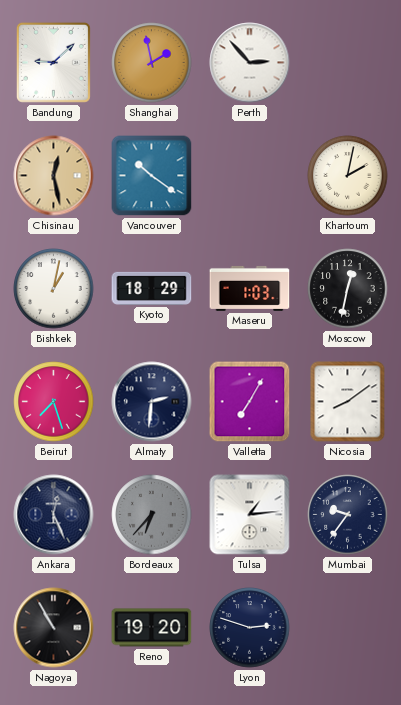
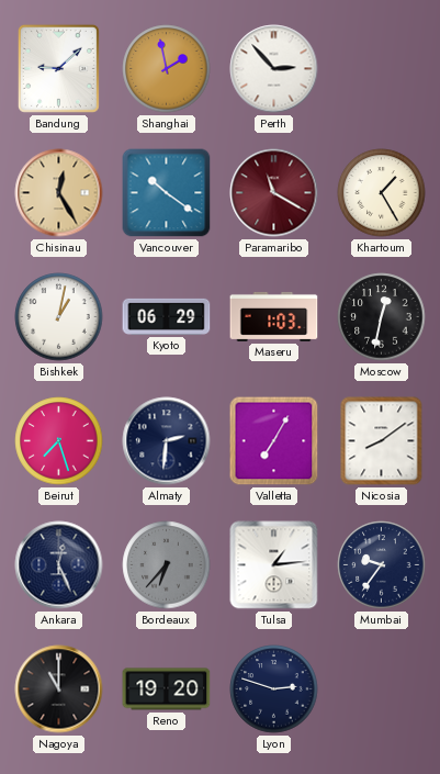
Chisinau: 12:28 -> 12:25
Paramaribo: none -> 11:20
Khartoum: 2:02 -> 1:25
Kyoto: 18:29 -> 06:29
Nagoya: 10:55 -> 11:00
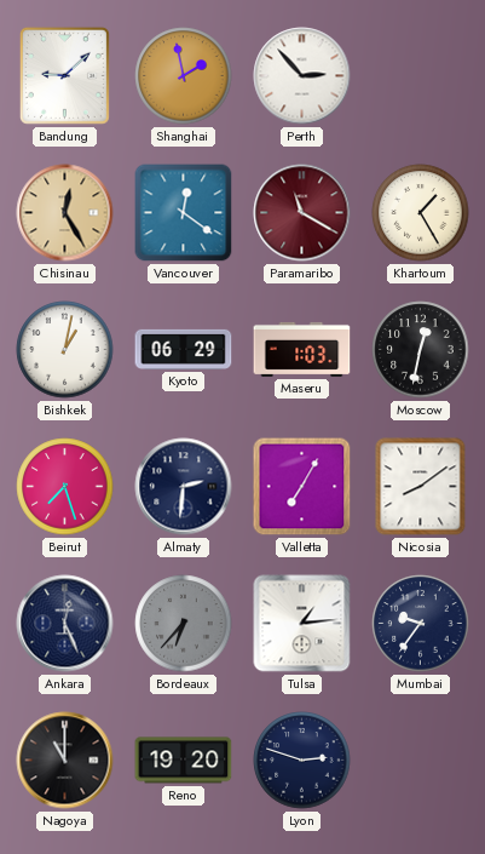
Vancouver: 10:21 -> 12:21
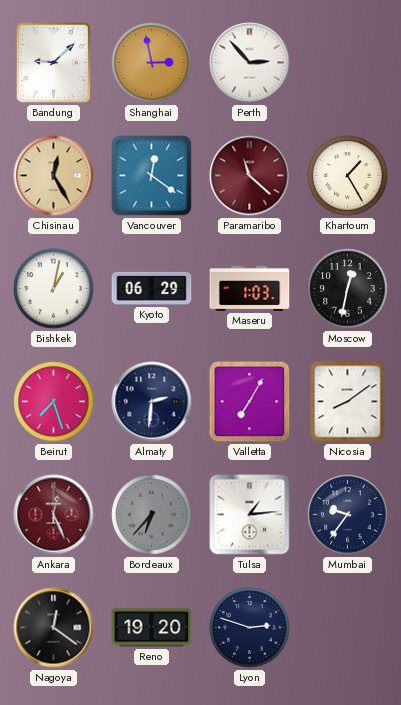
Shanghai: 1:58 -> 2:58
Paramaribo: 11:20 -> 11:22
Ankara dial: navy -> burgundy
Nagoya: 11:00 -> 12:21
